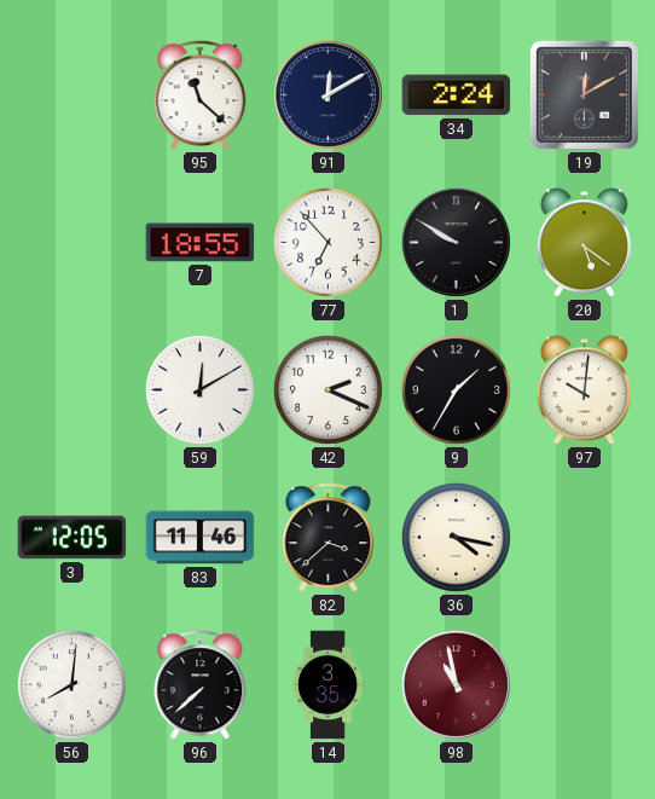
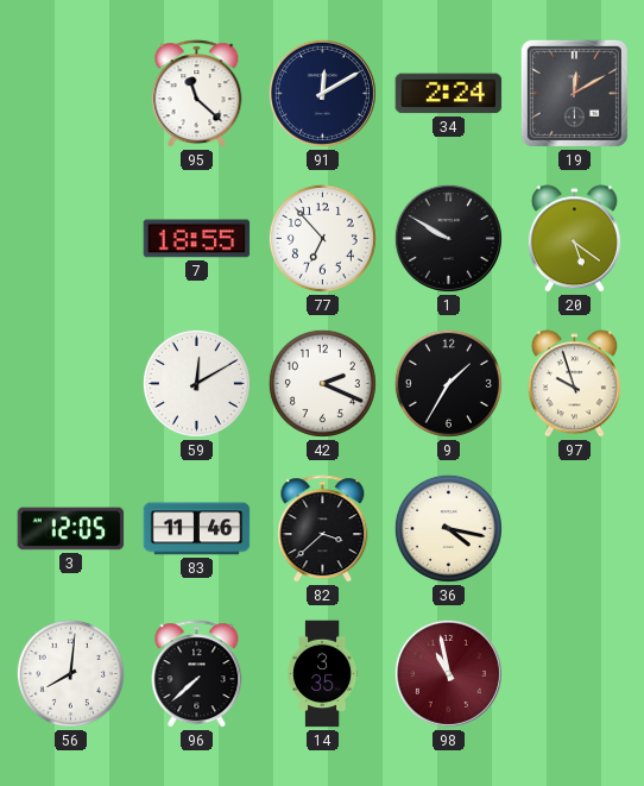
97: 10:01 -> 9:57
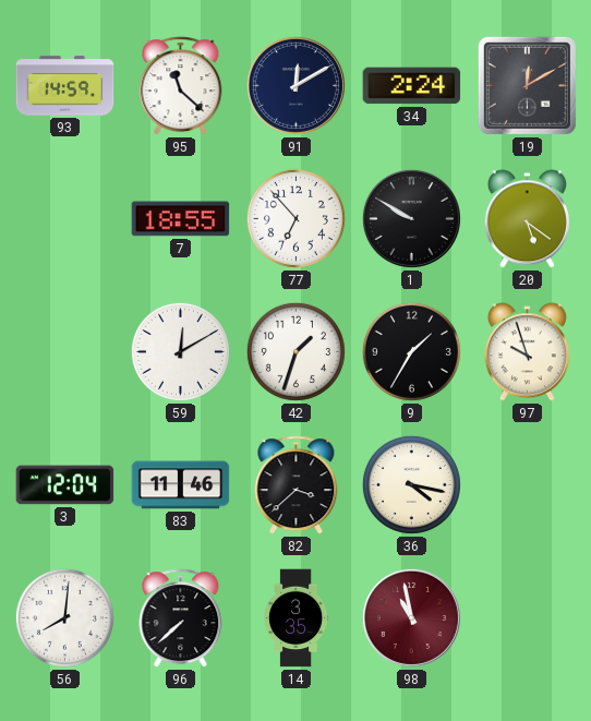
93: none -> 14:59
42: 2:19 -> 1:33
3: 12:05 -> 12:04
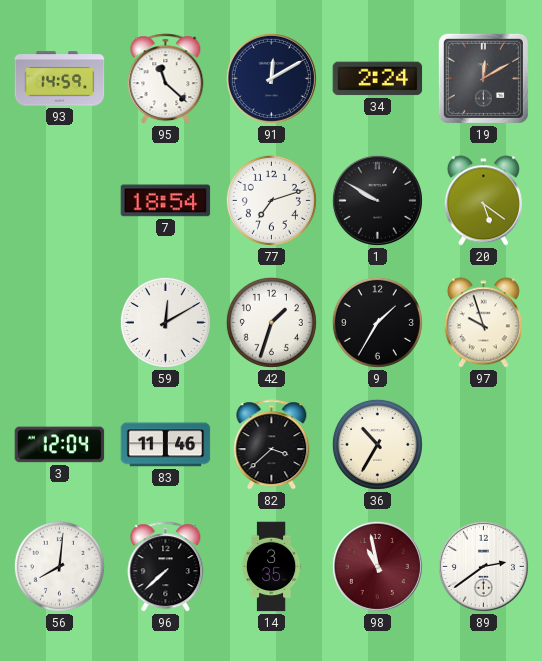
7: 18:55 -> 18:54
77: 6:53 -> 7:12
36: 4:17 -> 10:35
89: none -> 2:39
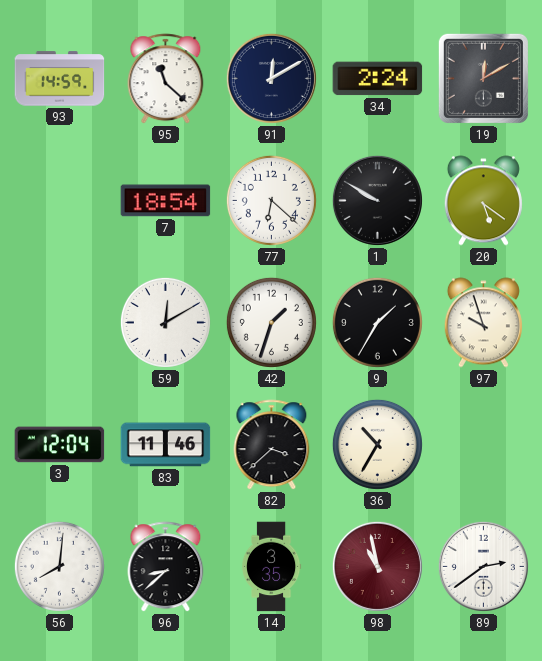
77: 7:12 -> 6:22
96: 7:38 -> 8:38
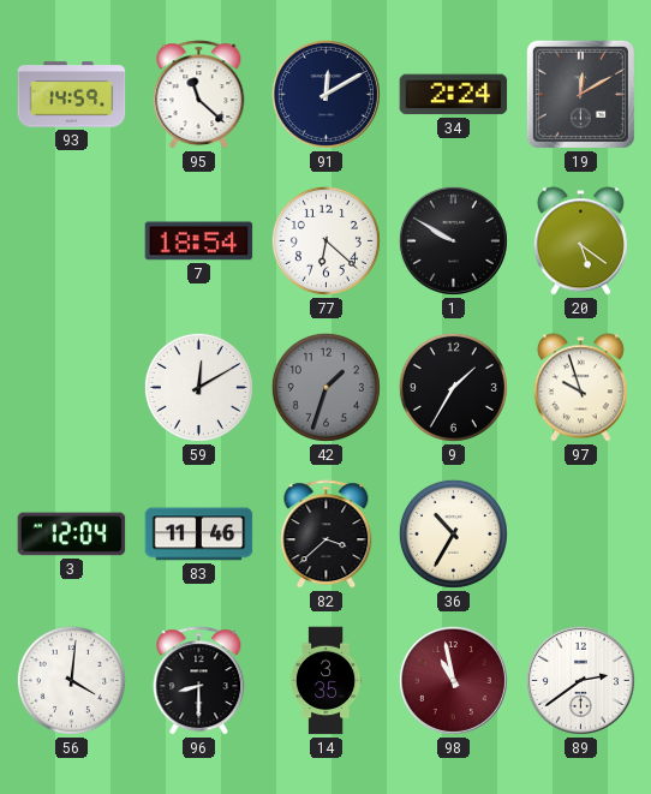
42 dial: white -> grey
56: 8:01 -> 4:01
96: 8:38 -> 8:30
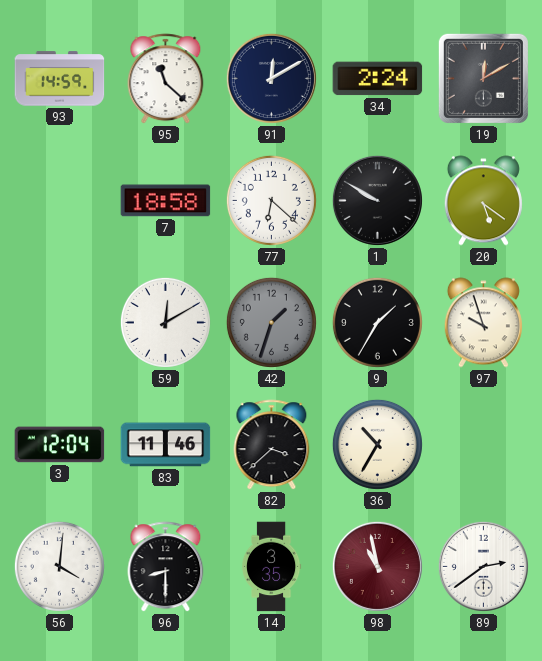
7: 18:54 -> 18:58
